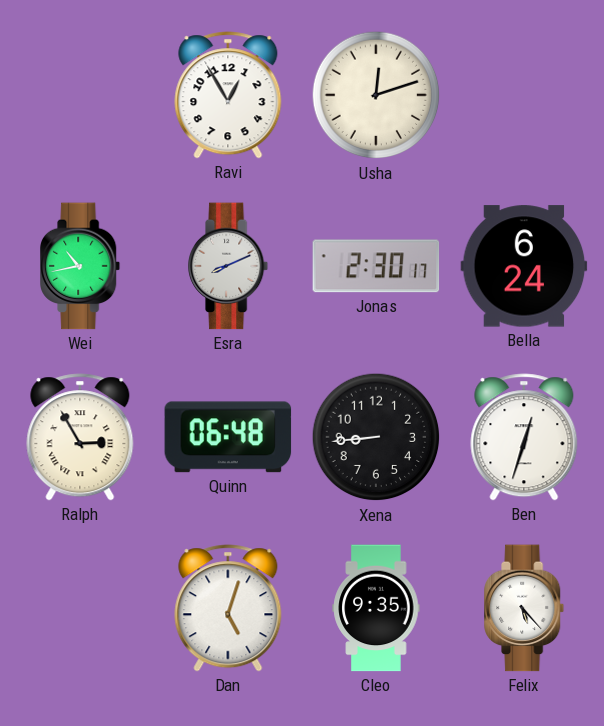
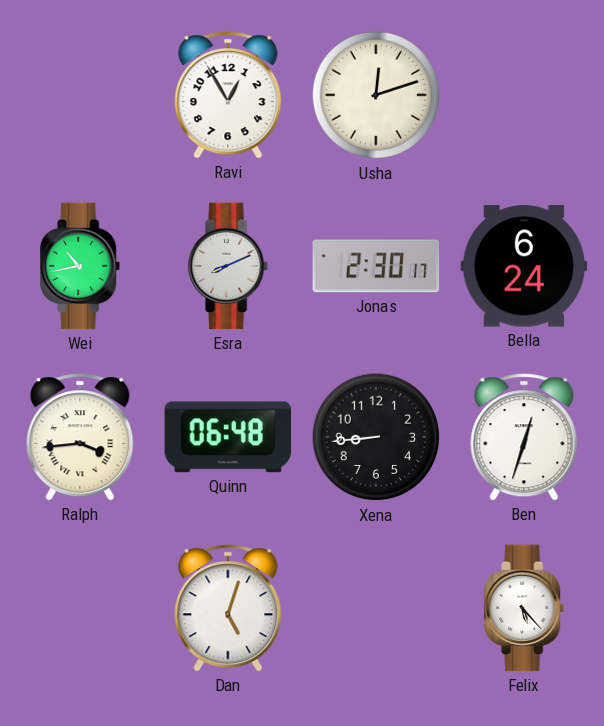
Ralph: 2:55 -> 3:44
Cleo: 9:35 -> none
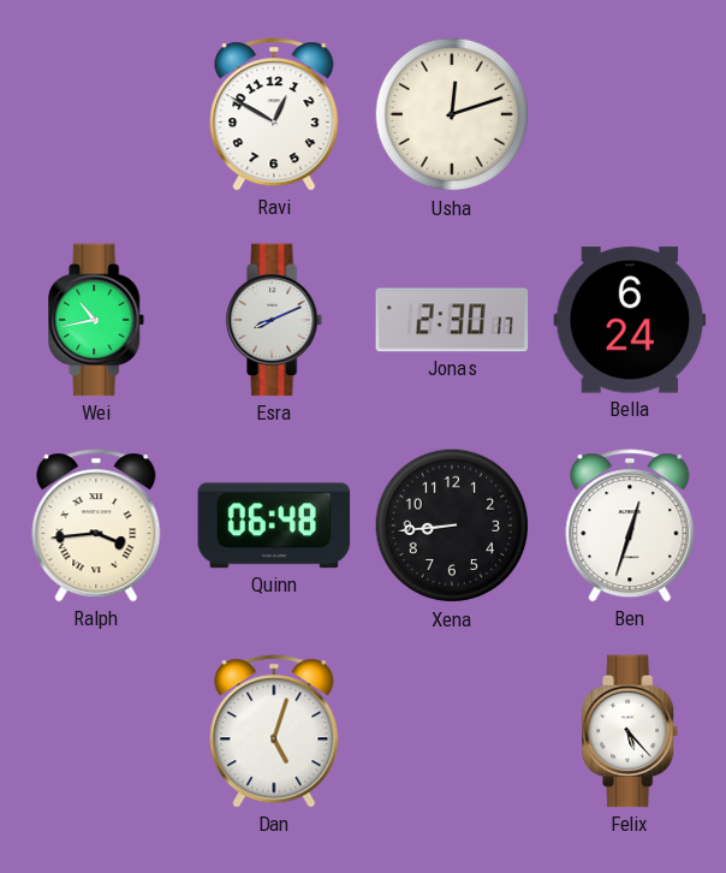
Ravi: 12:55 -> 12:50
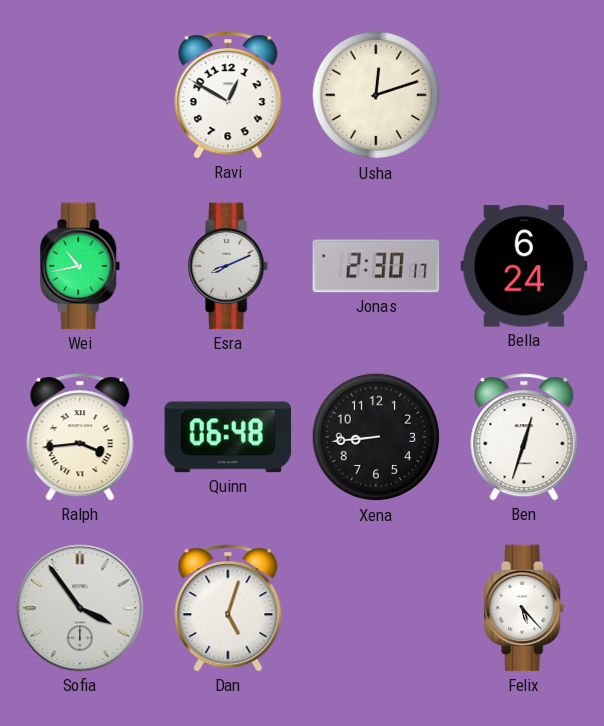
Sofia: none -> 3:54
